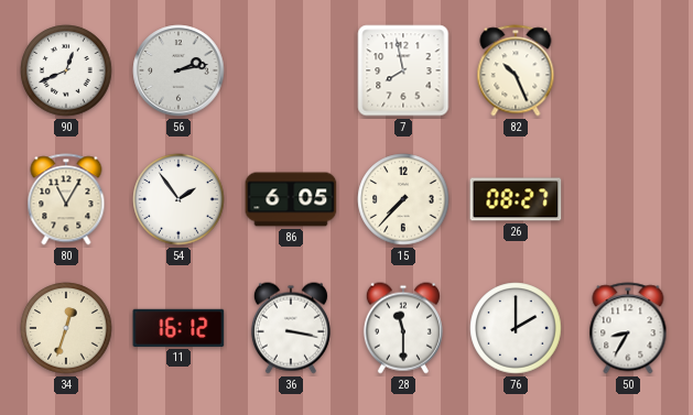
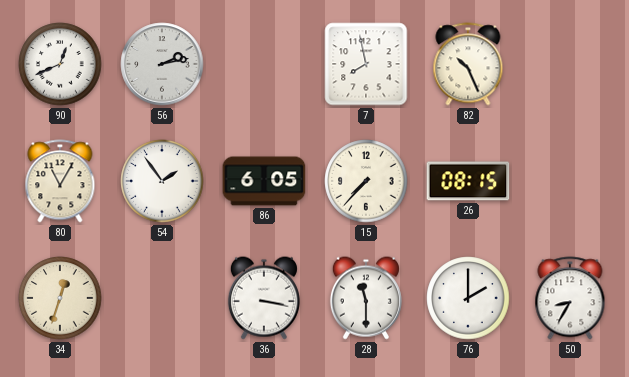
26: 08:27 -> 08:15
11: 16:12 -> none
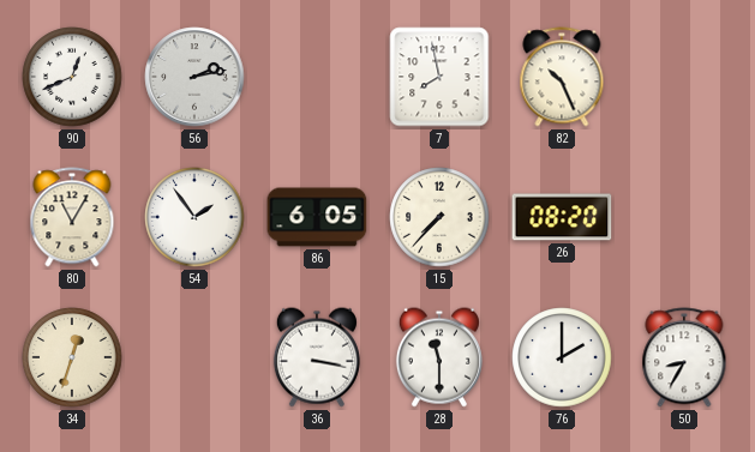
26: 08:15 -> 08:20
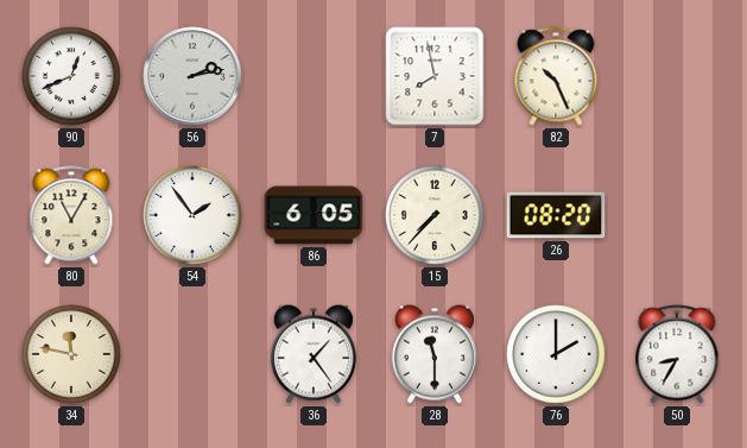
34: 12:33 -> 11:47
36: 3:17 -> 1:24
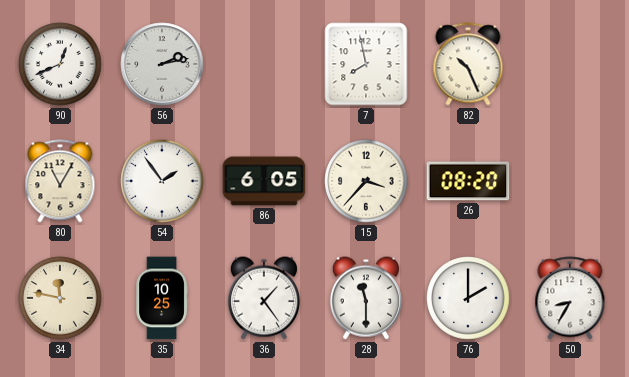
15: 7:37 -> 3:37
35: none -> 10:25
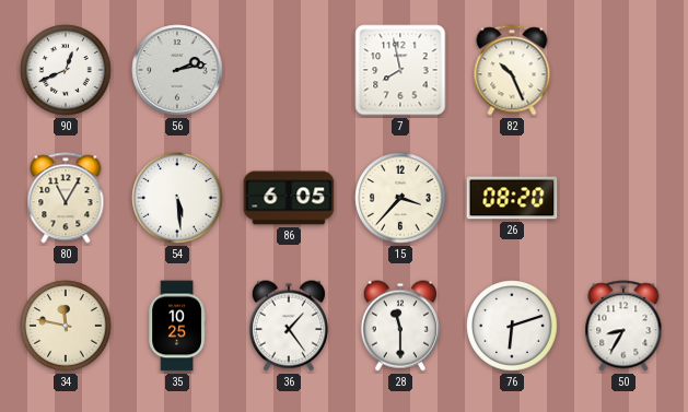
54: 1:54 -> 5:29
76: 2:00 -> 6:12
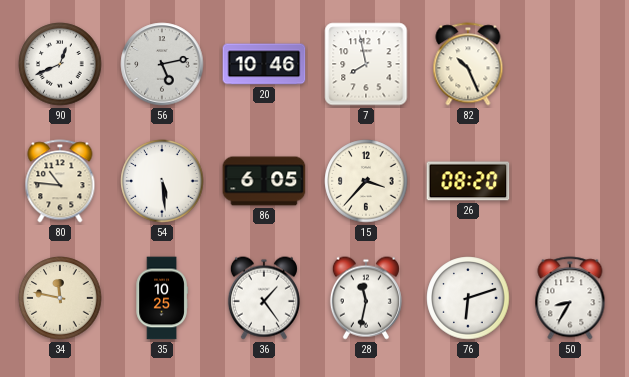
56: 2:13 -> 5:13
20: none -> 10:46
80: 11:05 -> 10:46
28: 11:30 -> 11:32
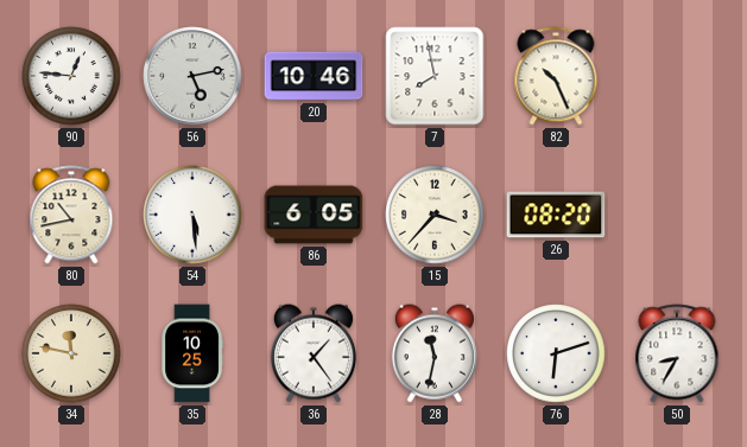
90: 12:41 -> 12:46
80: 10:46 -> 10:43
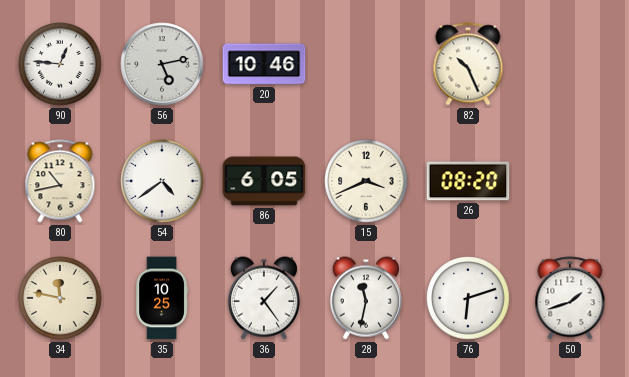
7: 7:58 -> none
54: 5:29 -> 4:39
15: 3:37 -> 3:41
50: 8:35 -> 1:42
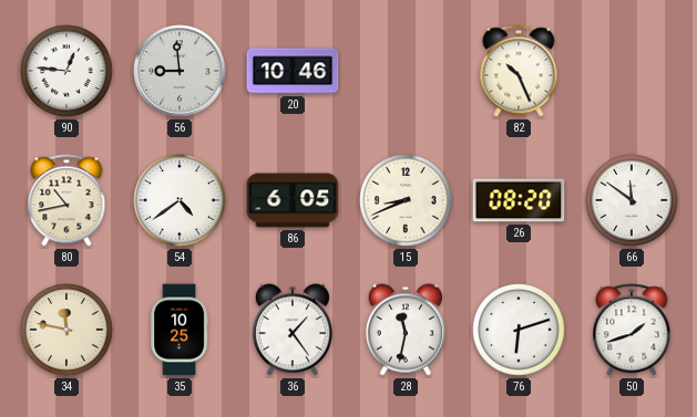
56: 5:13 -> 8:59
15: 3:41 -> 8:41
66: none -> 11:51
